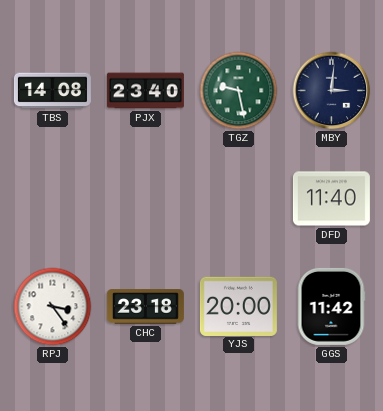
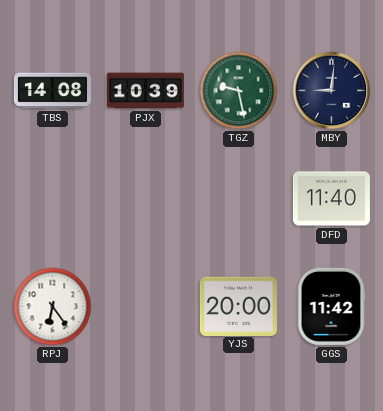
PJX: 23:40 -> 10:39
MBY: 3:01 -> 9:01
RPJ: 3:24 -> 6:24
CHC: 23:18 -> none
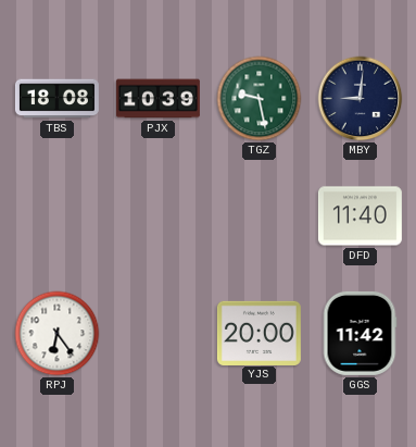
TBS: 14:08 -> 18:08
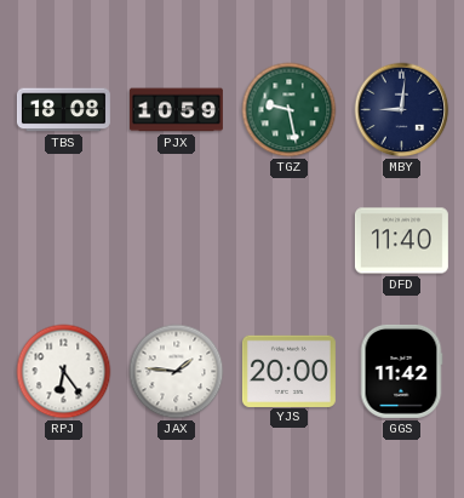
PJX: 10:39 -> 10:59
JAX: none -> 1:46
